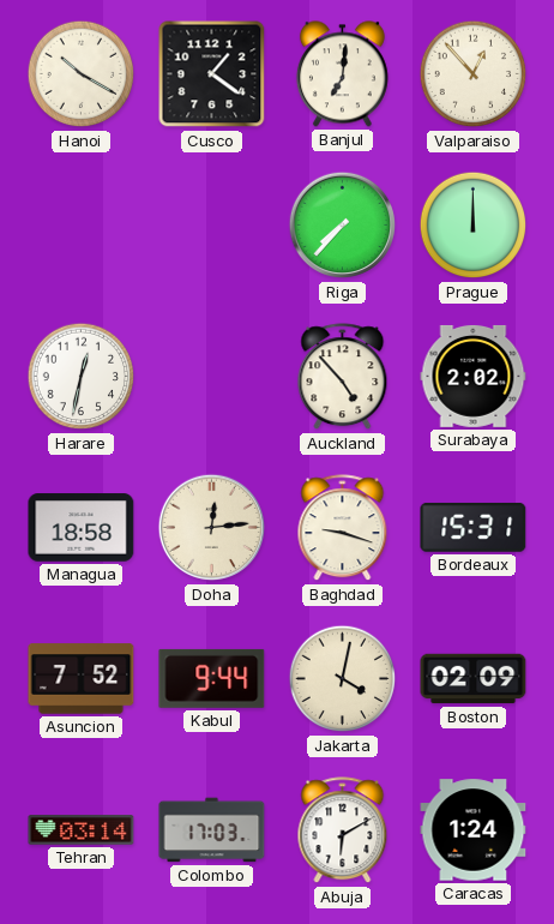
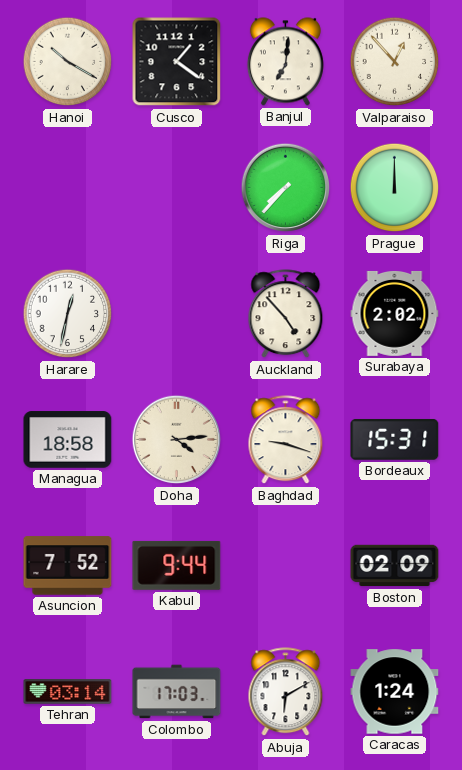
Doha: 12:14 -> 4:14
Jakarta: 4:02 -> none
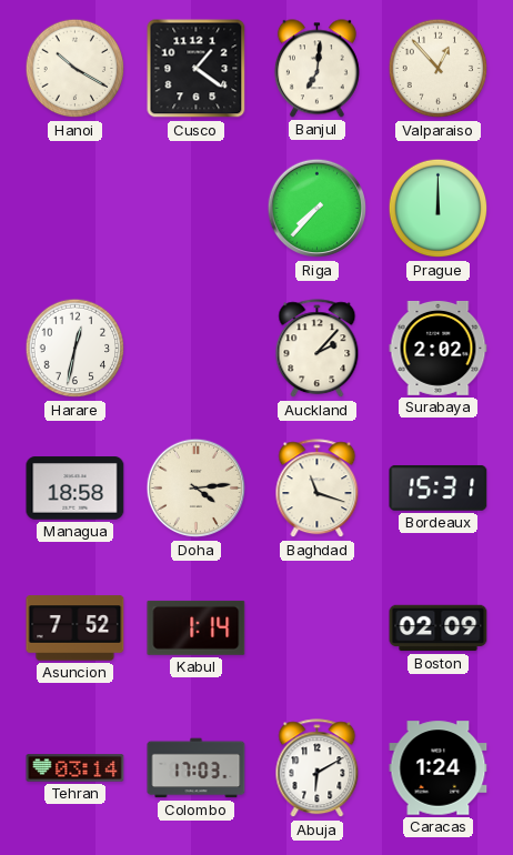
Auckland: 4:53 -> 2:07
Baghdad: 9:18 -> 11:18
Kabul: 9:44 -> 1:14
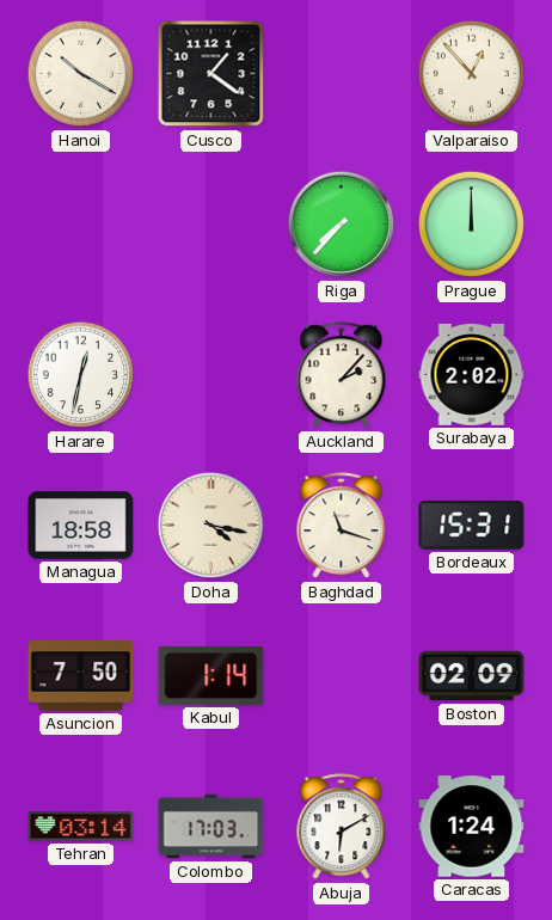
Banjul: 7:01 -> none
Doha: 4:14 -> 4:17
Asuncion: 7:52 -> 7:50
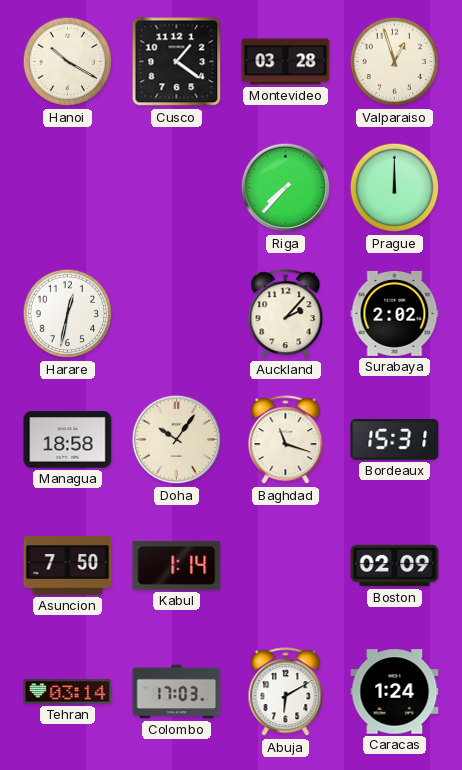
Montevideo: none -> 03:28
Valparaiso: 12:53 -> 12:57
Doha: 4:17 -> 10:06
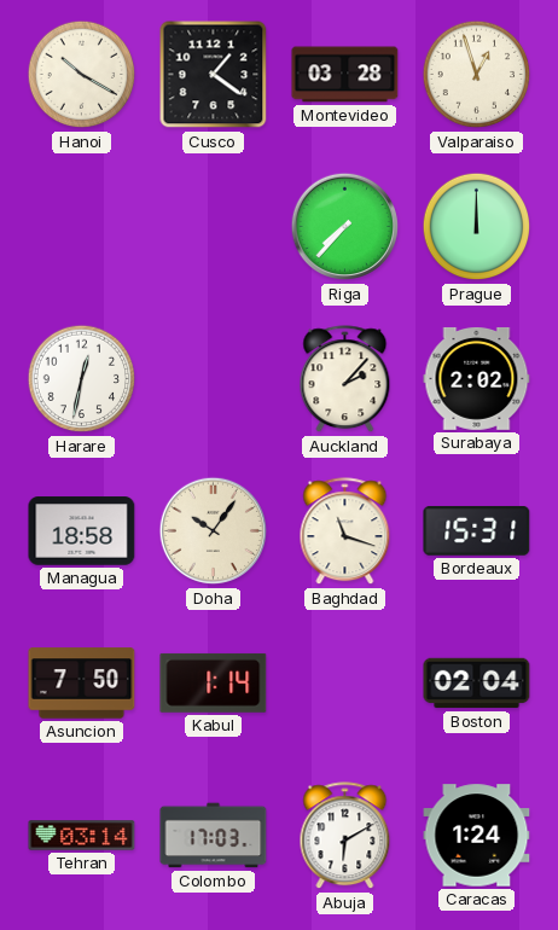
Boston: 02:09 -> 02:04
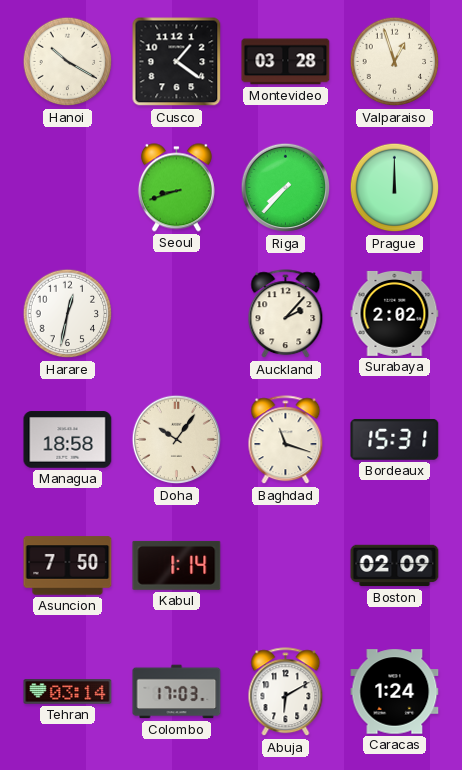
Seoul: none -> 8:42
Boston: 02:04 -> 02:09
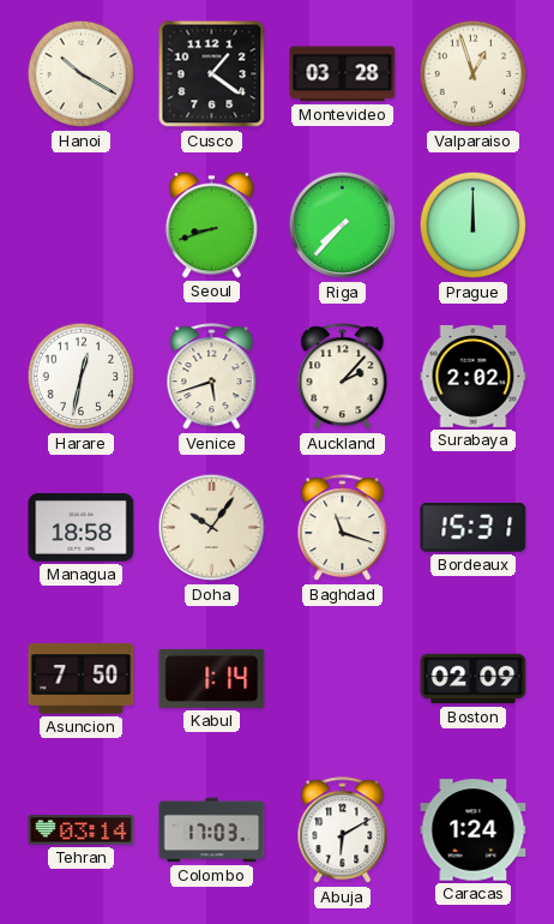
Venice: none -> 5:42
